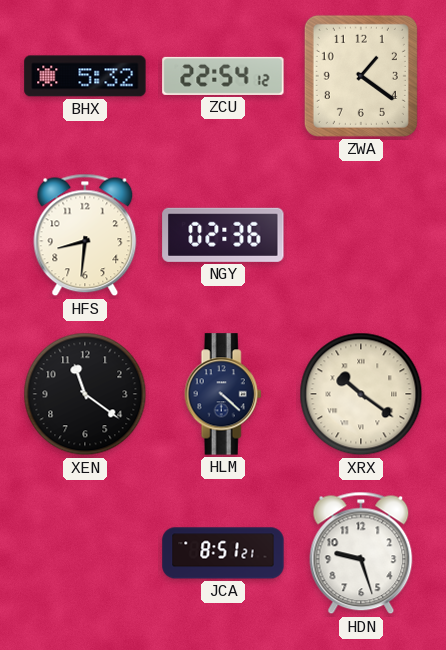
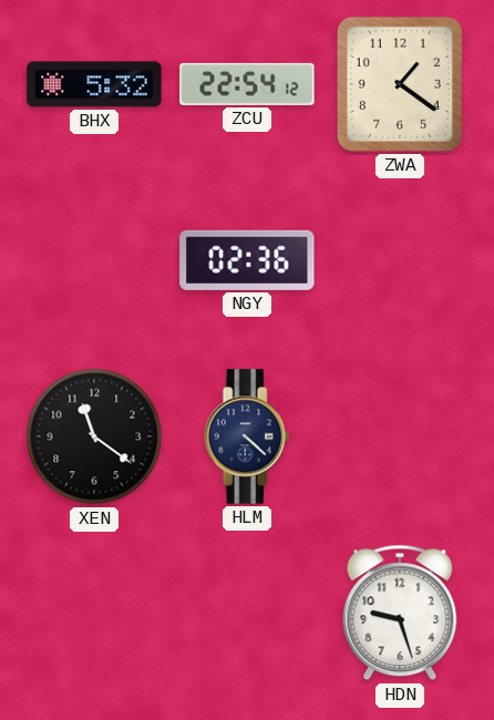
HFS: 8:31 -> none
XRX: 10:21 -> none
JCA: 8:51 -> none
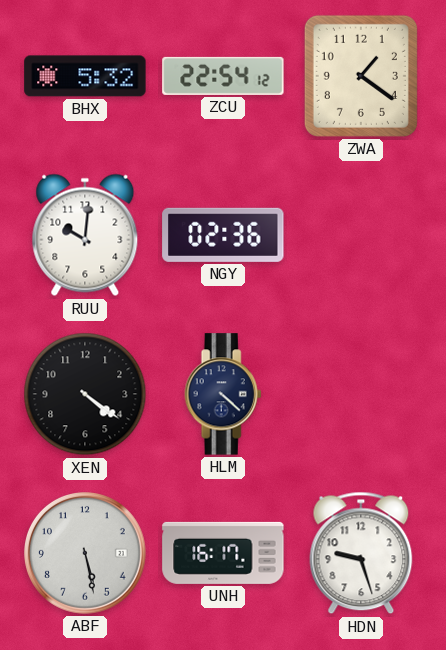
RUU: none -> 10:01
XEN: 11:21 -> 4:21
ABF: none -> 5:28
UNH: none -> 16:17
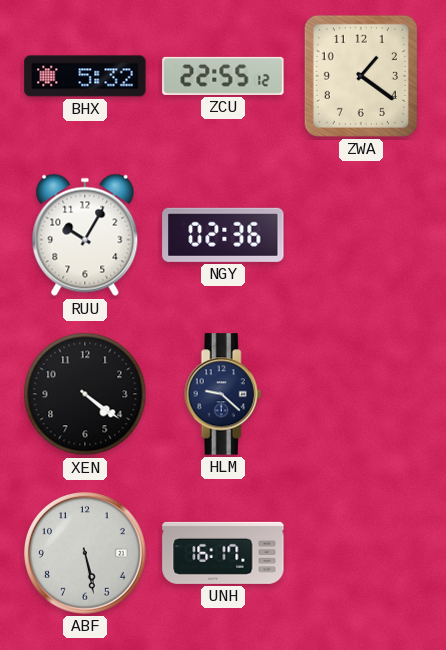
ZCU: 22:54 -> 22:55
RUU: 10:01 -> 10:05
HLM: 4:22 -> 9:22
HDN: 9:27 -> none
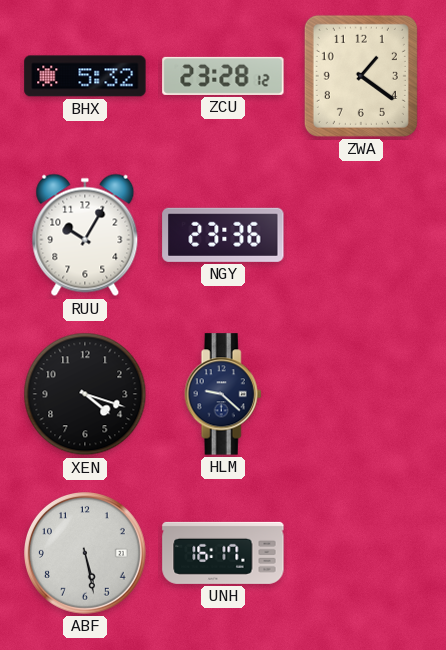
ZCU: 22:55 -> 23:28
NGY: 02:36 -> 23:36
XEN: 4:21 -> 4:18
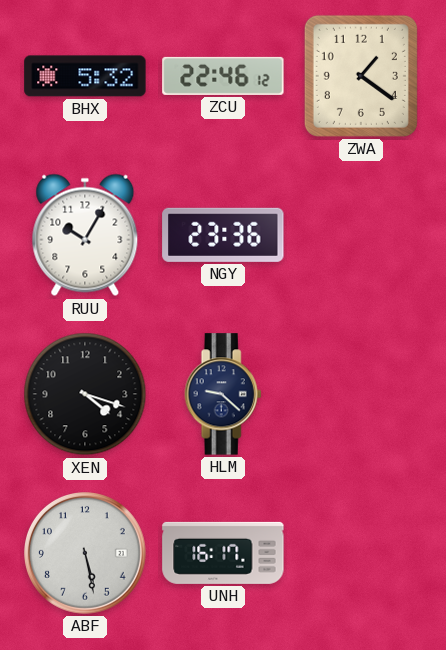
ZCU: 23:28 -> 22:46
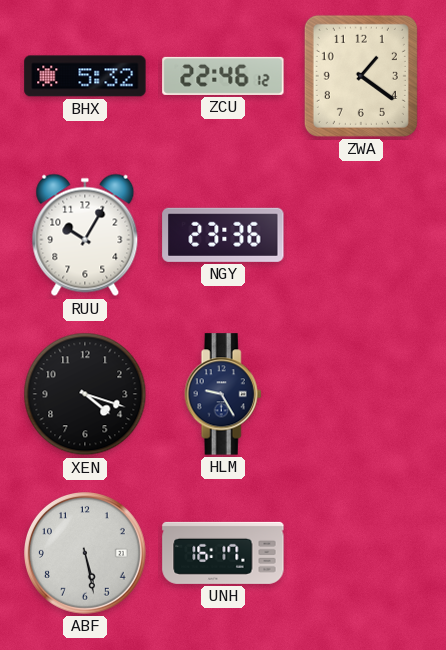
HLM: 9:22 -> 9:25
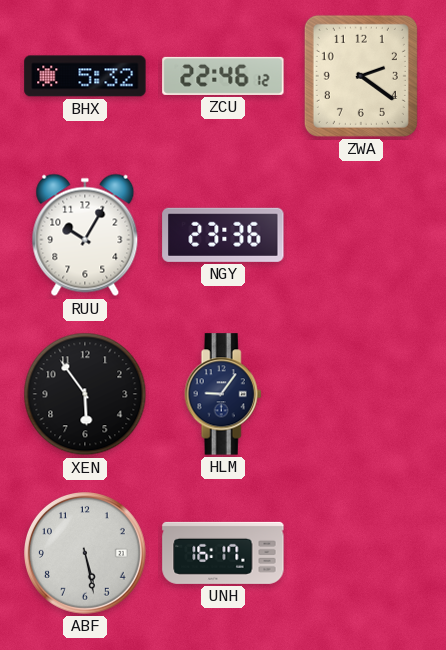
ZWA: 1:21 -> 2:21
XEN: 4:18 -> 5:54
HLM: 9:25 -> 9:06
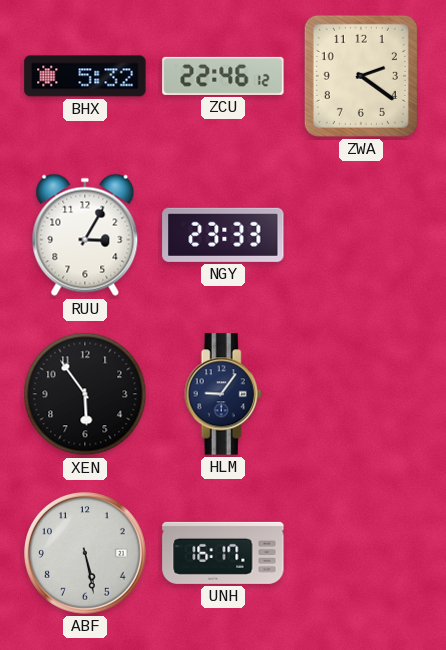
RUU: 10:05 -> 3:05
NGY: 23:36 -> 23:33
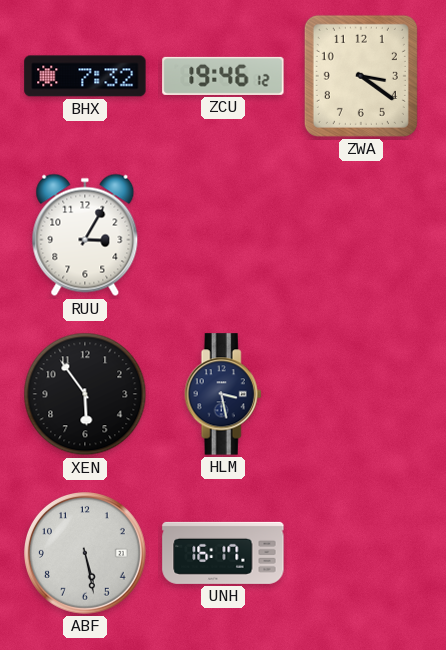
BHX: 5:32 -> 7:32
ZCU: 22:46 -> 19:46
ZWA: 2:21 -> 3:21
NGY: 23:33 -> none
HLM: 9:06 -> 3:28
